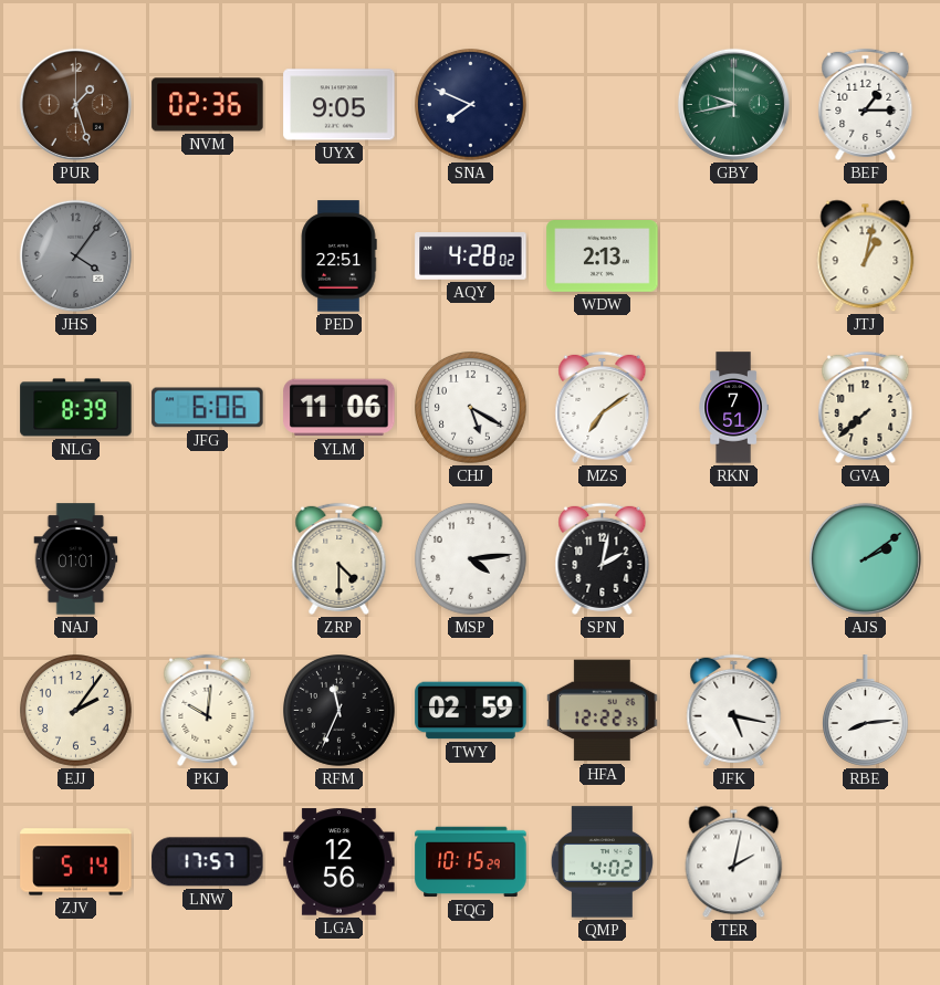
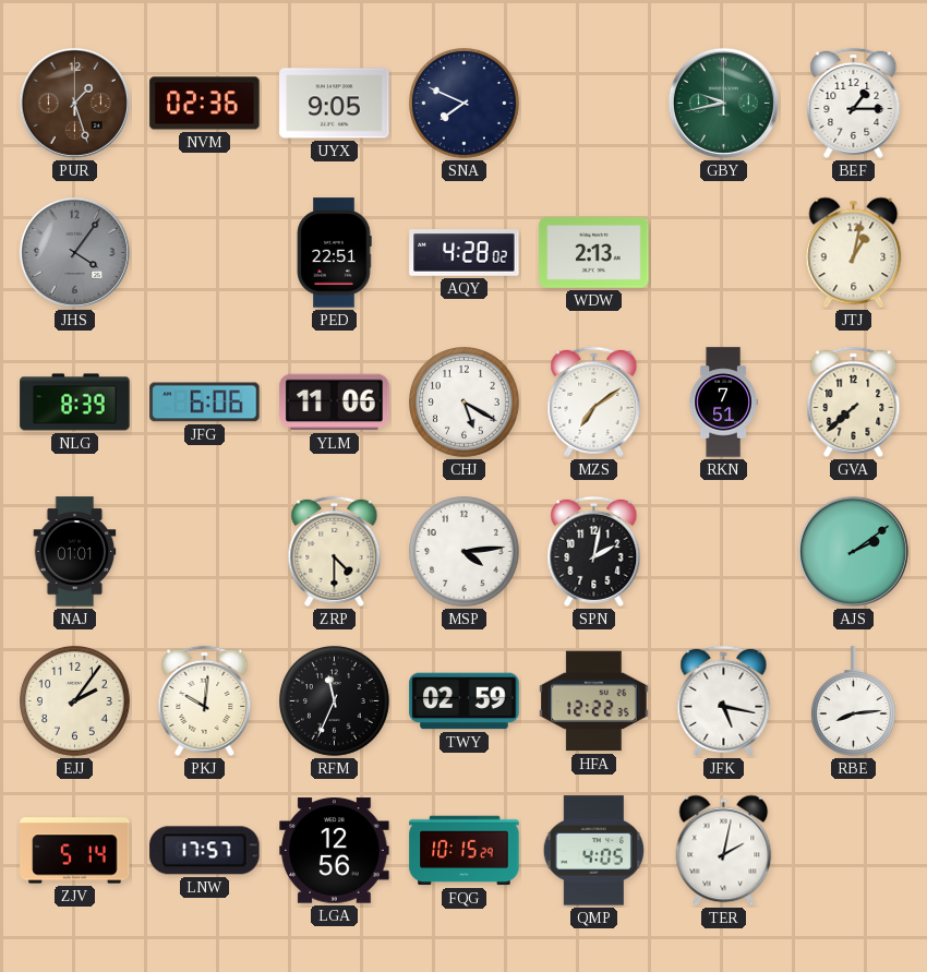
QMP: 4:02 -> 4:05
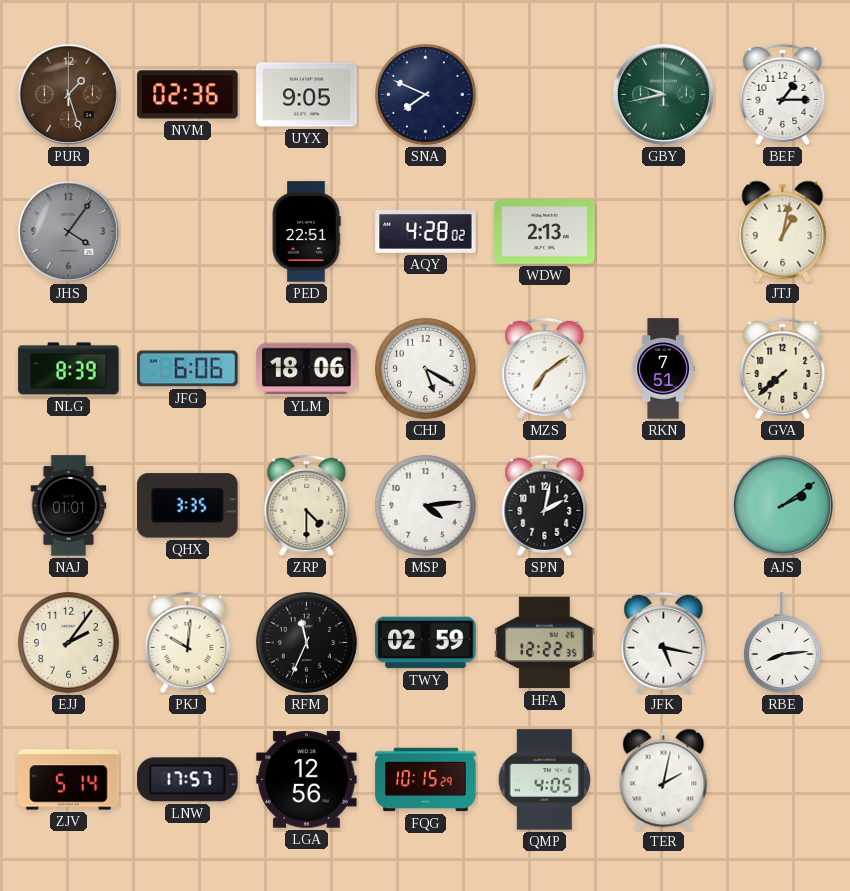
YLM: 11:06 -> 18:06
QHX: none -> 3:35
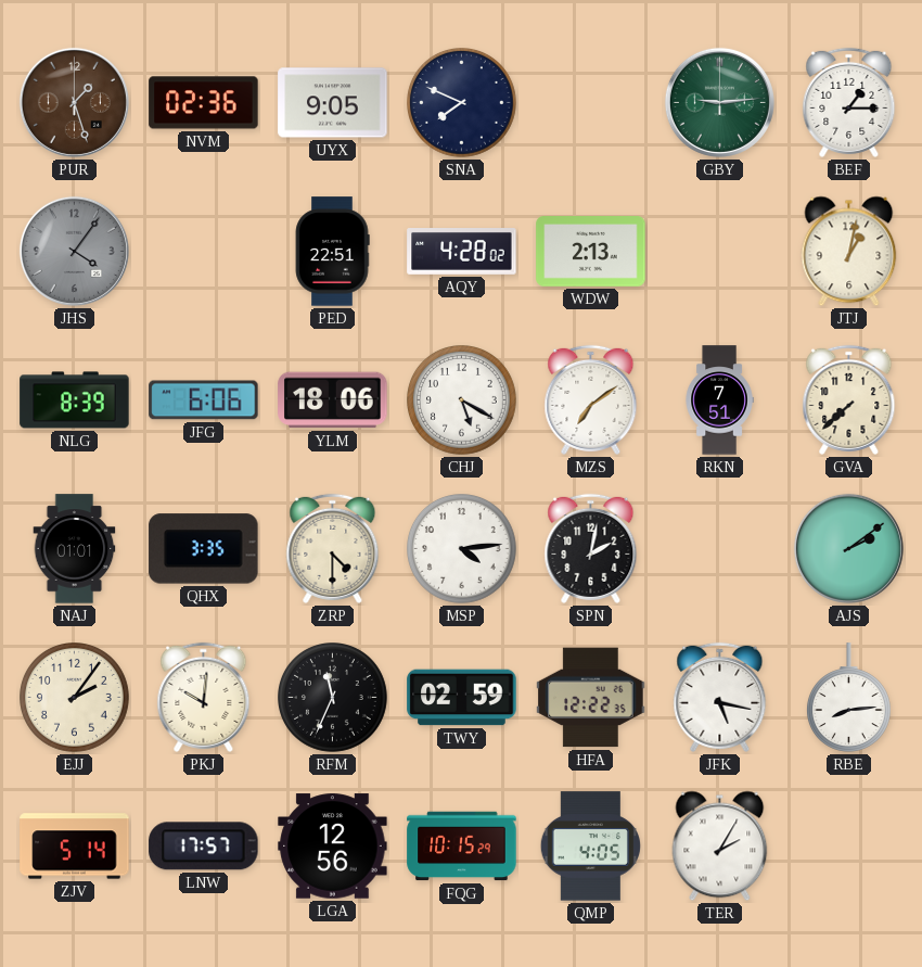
GBY: 9:43 -> 9:14
TER: 2:02 -> 2:05
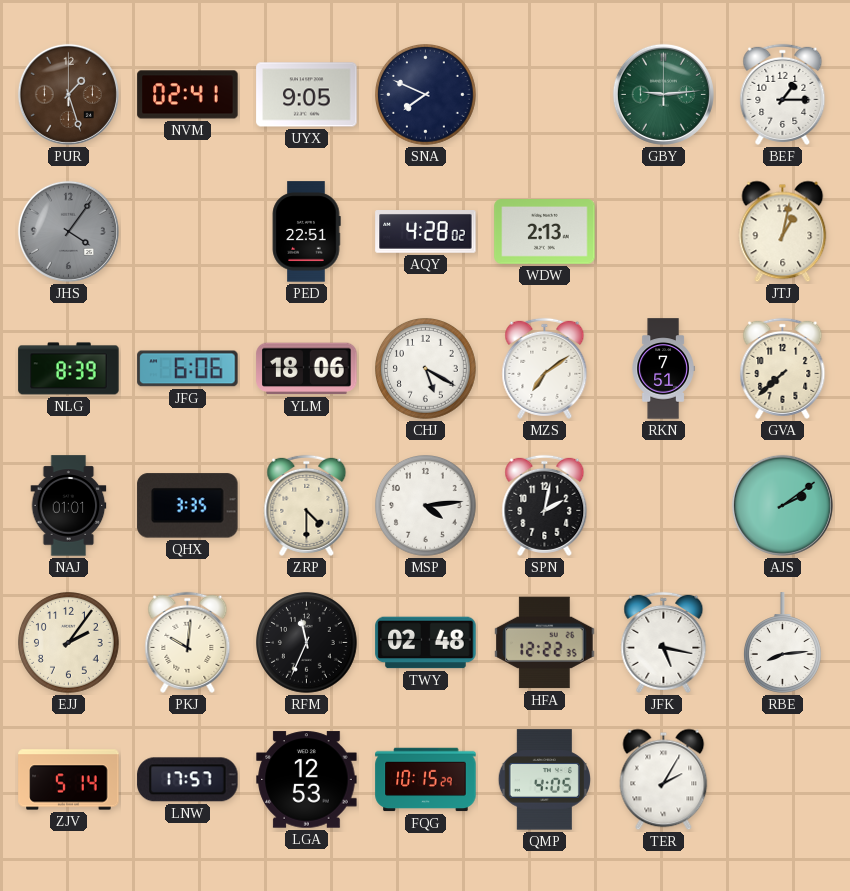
NVM: 02:36 -> 02:41
TWY: 02:59 -> 02:48
LGA: 12:56 -> 12:53
